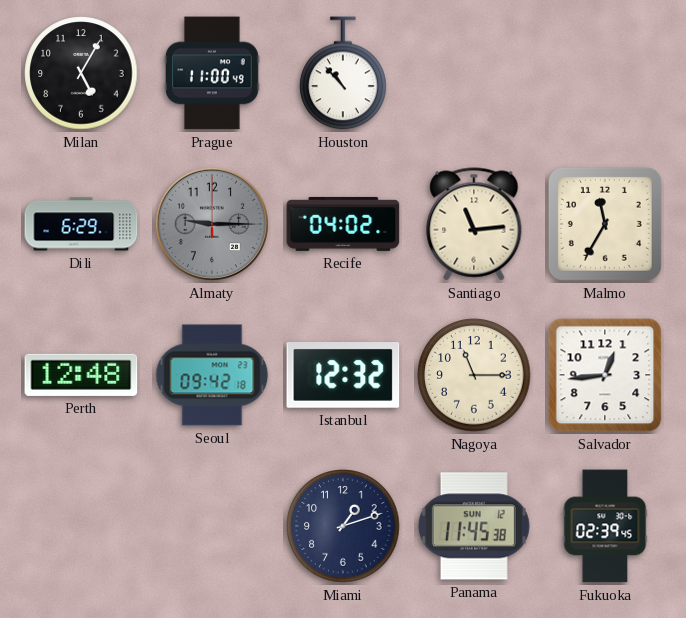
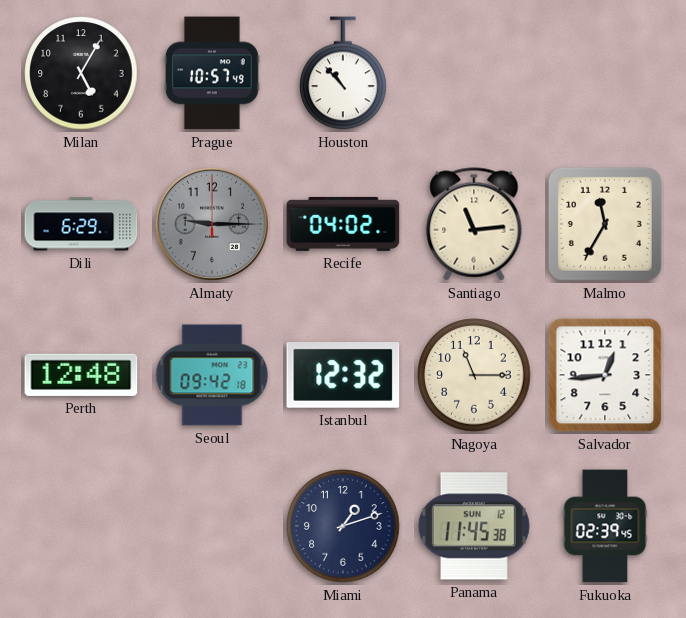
Prague: 11:00 -> 10:57
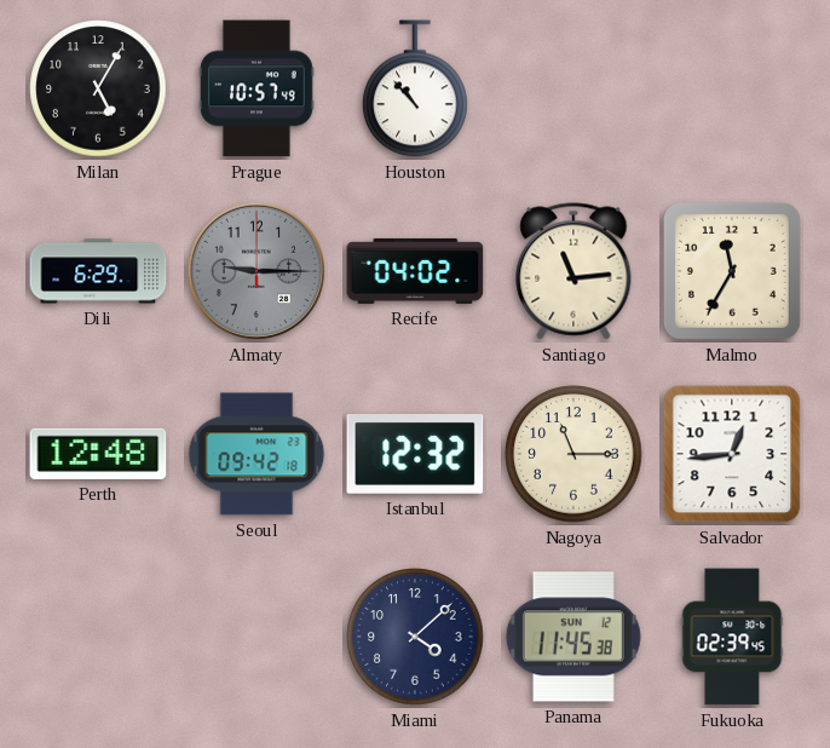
Miami: 1:12 -> 4:08
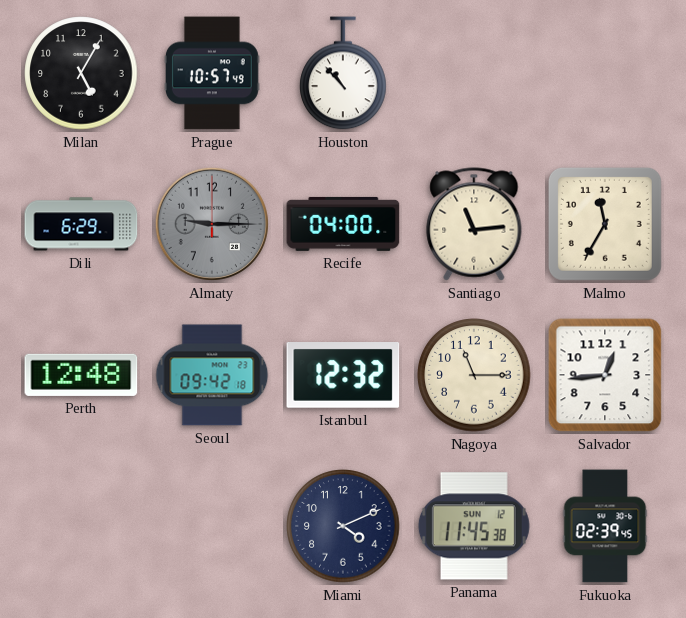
Recife: 04:02 -> 04:00
Miami: 4:08 -> 4:11
